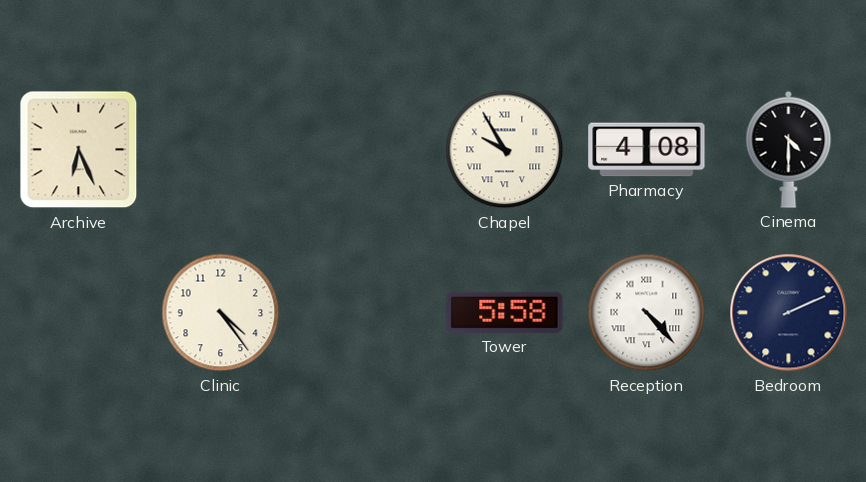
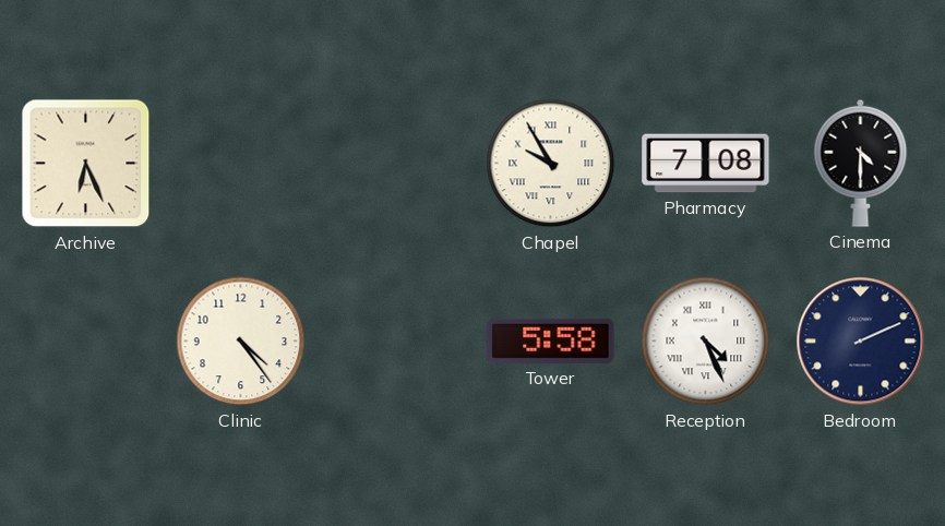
Pharmacy: 4:08 -> 7:08
Reception: 4:23 -> 4:26
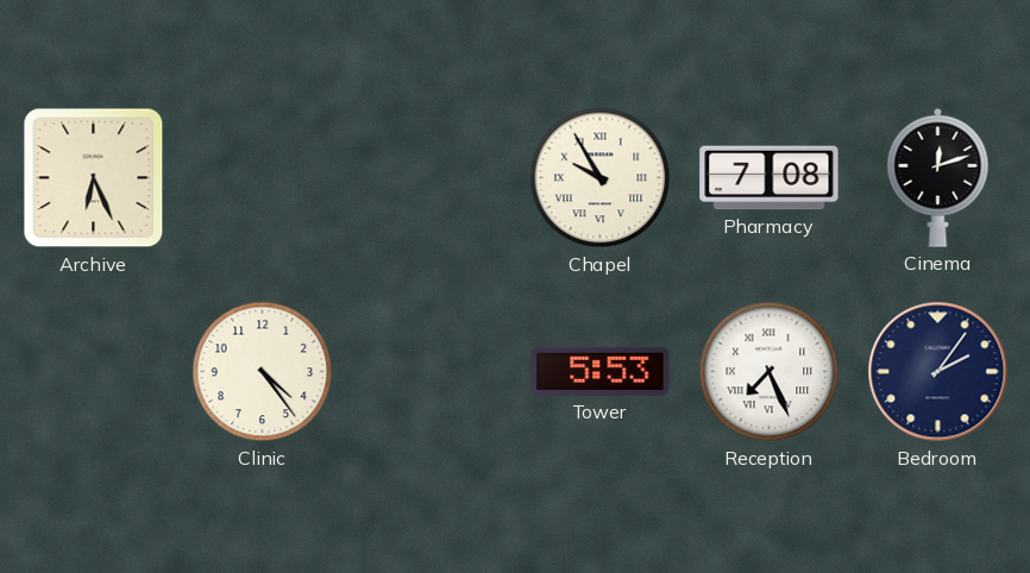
Cinema: 4:30 -> 12:12
Tower: 5:58 -> 5:53
Reception: 4:26 -> 7:26
Bedroom: 2:11 -> 2:06
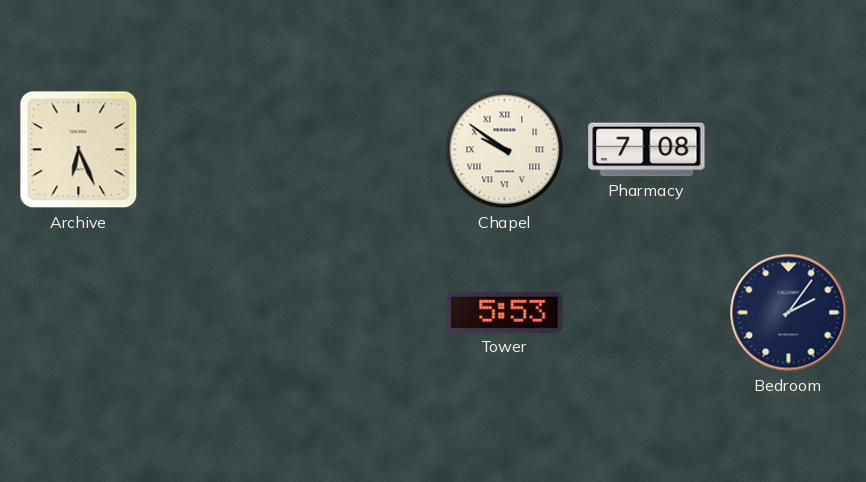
Chapel: 9:55 -> 9:51
Cinema: 12:12 -> none
Clinic: 4:24 -> none
Reception: 7:26 -> none
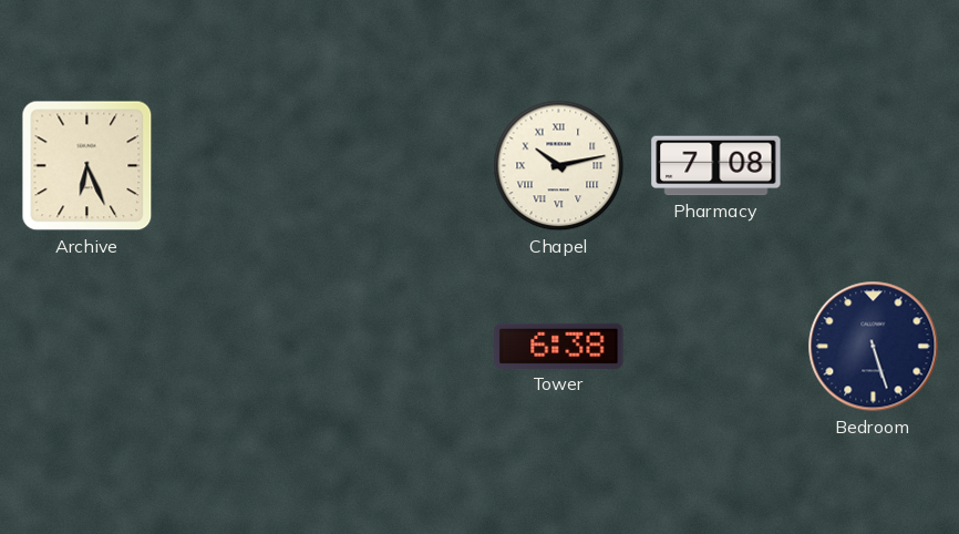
Chapel: 9:51 -> 10:13
Tower: 5:53 -> 6:38
Bedroom: 2:06 -> 5:27
